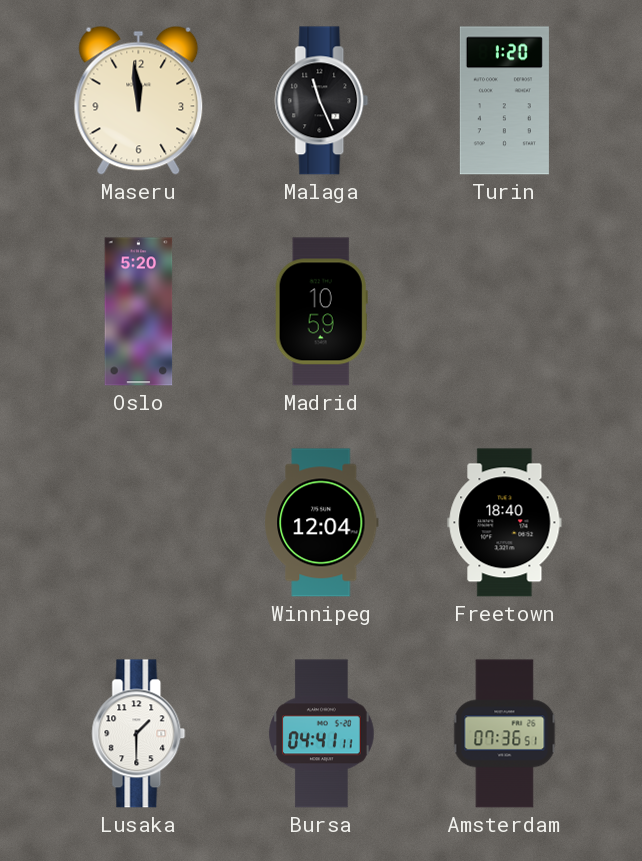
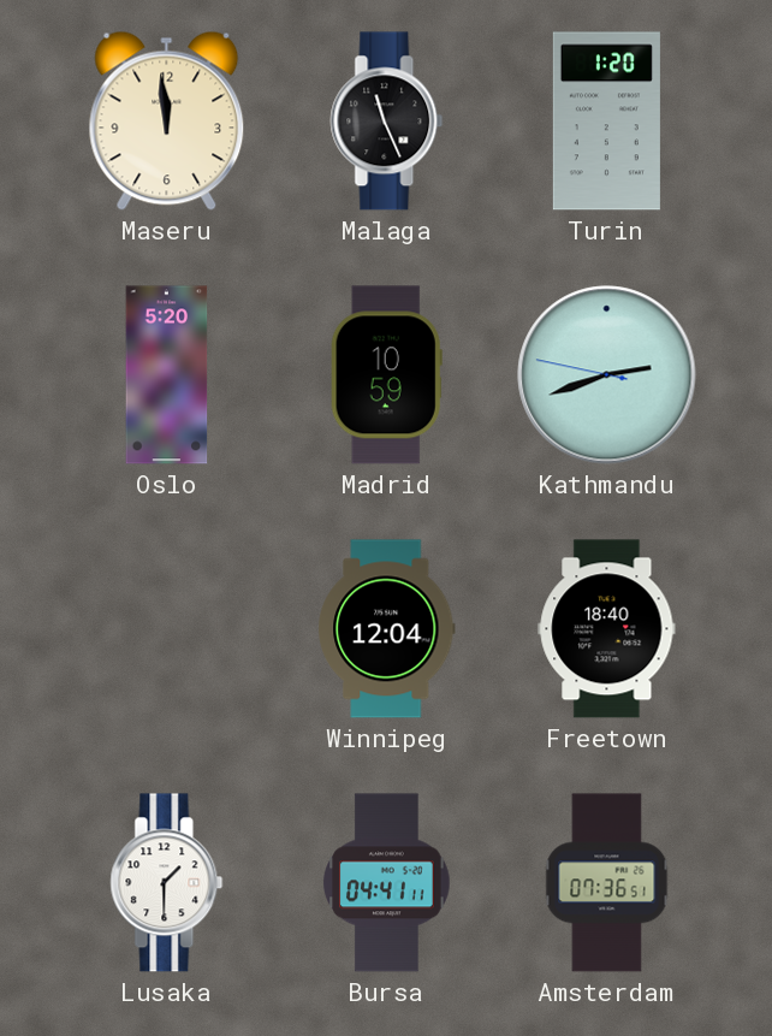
Kathmandu: none -> 2:41
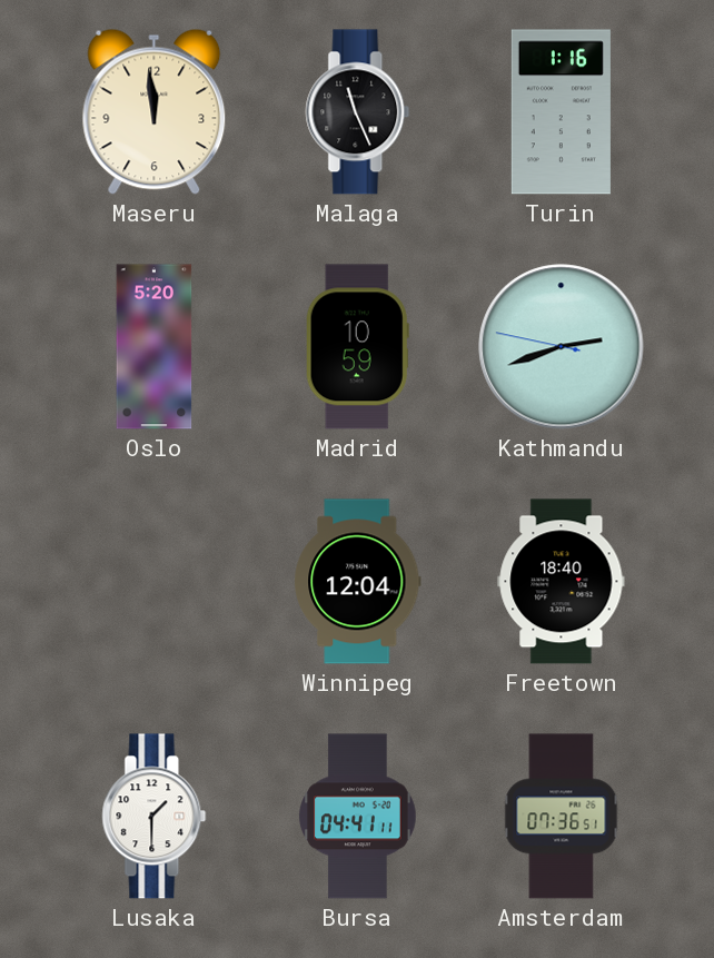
Turin: 1:20 -> 1:16
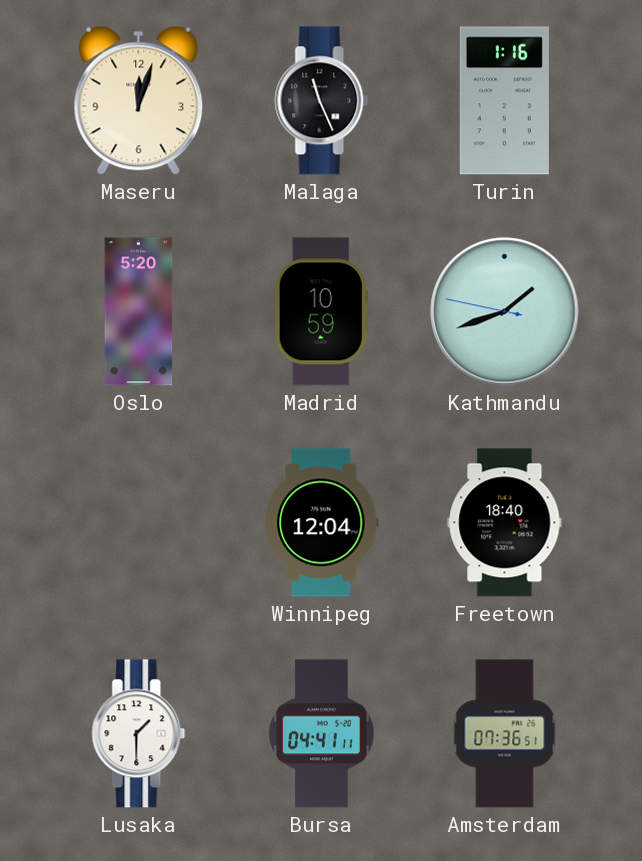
Maseru: 11:59 -> 12:03
Kathmandu: 2:41 -> 1:41
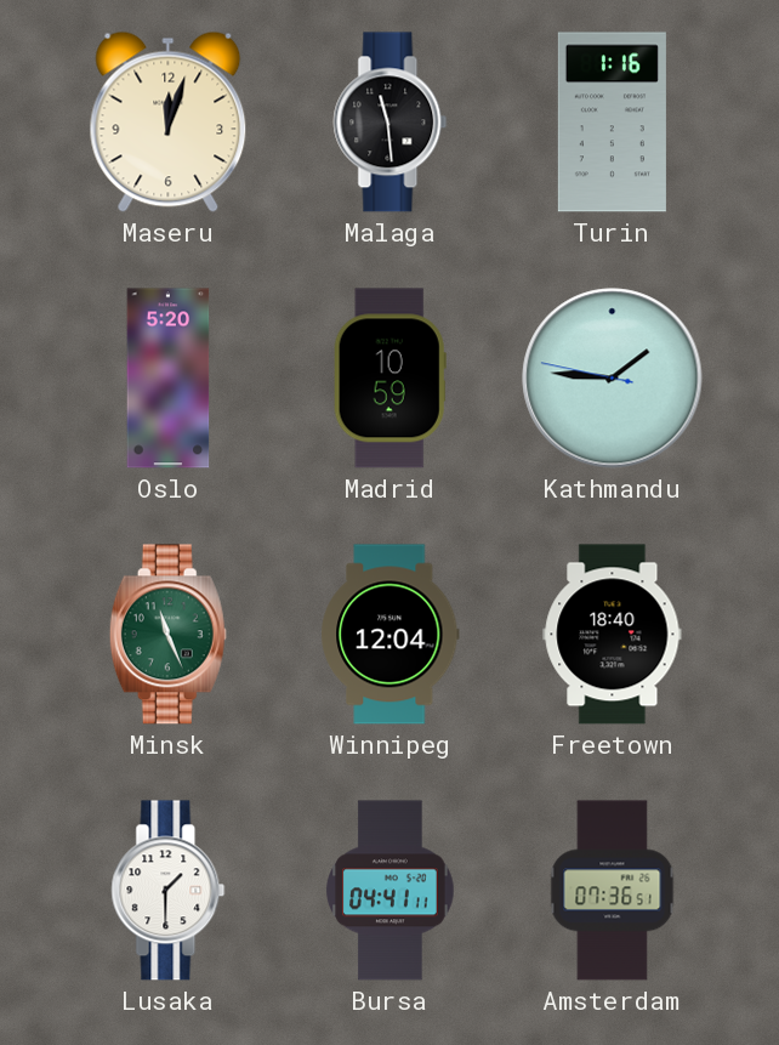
Malaga: 11:26 -> 11:29
Kathmandu: 1:41 -> 1:45
Minsk: none -> 11:26
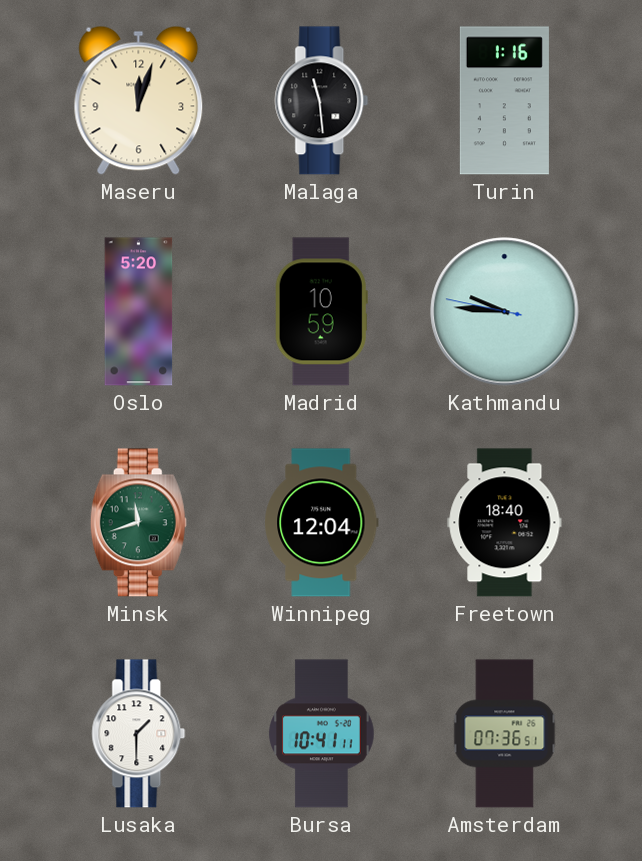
Kathmandu: 1:45 -> 9:45
Minsk: 11:26 -> 11:42
Bursa: 04:41 -> 10:41
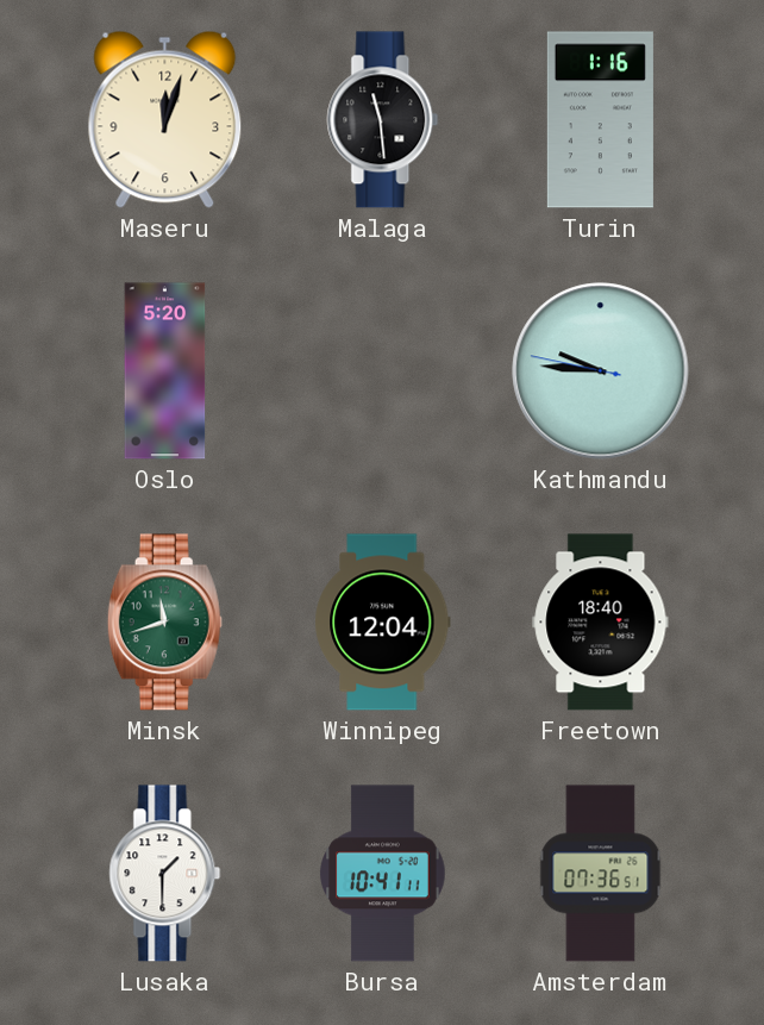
Madrid: 10:59 -> none
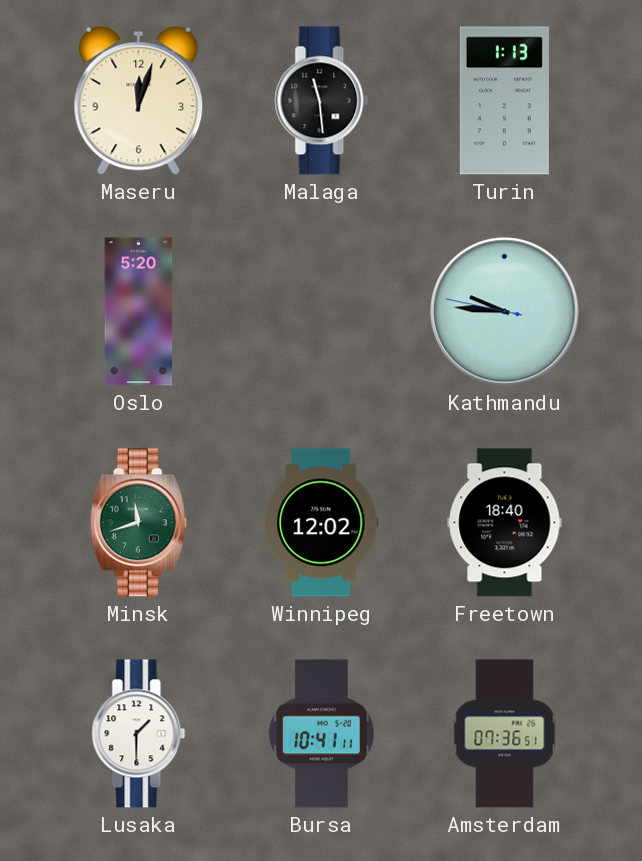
Turin: 1:16 -> 1:13
Winnipeg: 12:04 -> 12:02
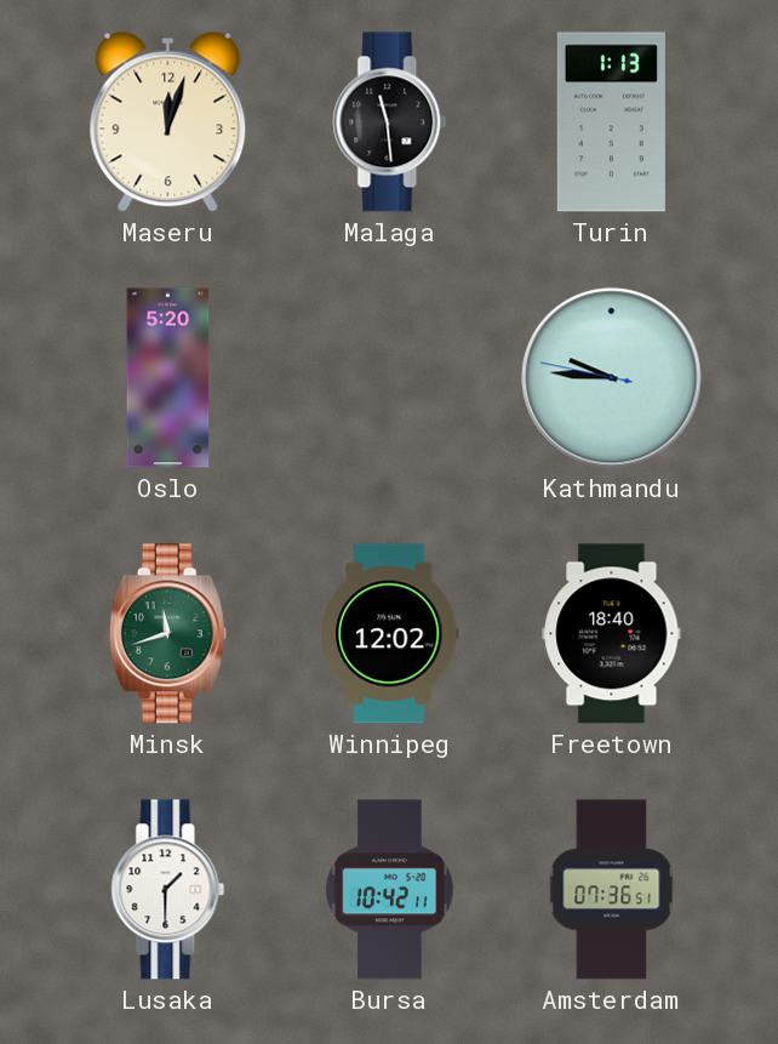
Bursa: 10:41 -> 10:42
